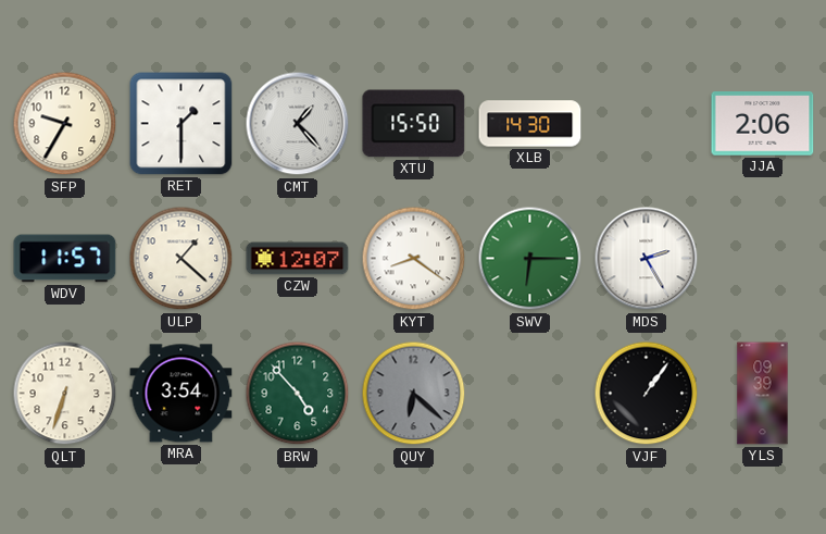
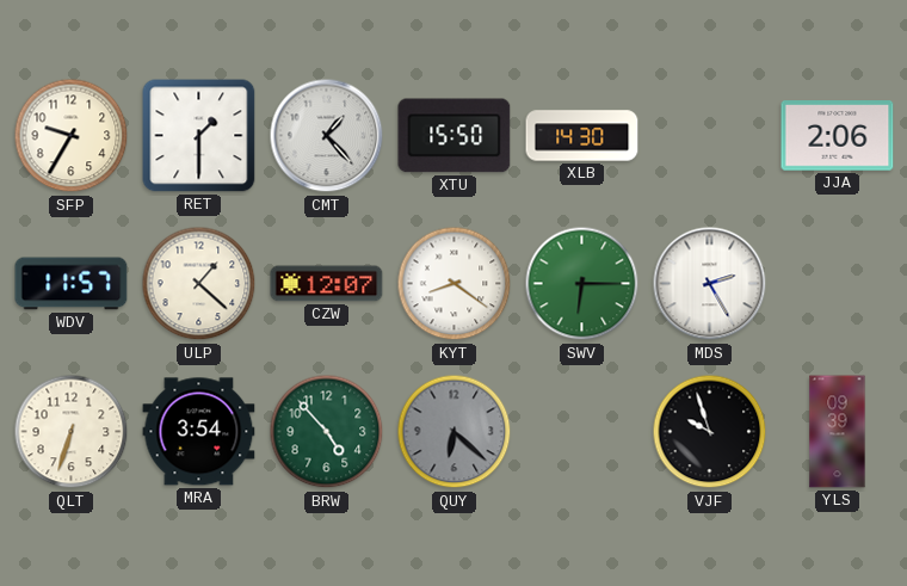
VJF: 1:06 -> 9:57
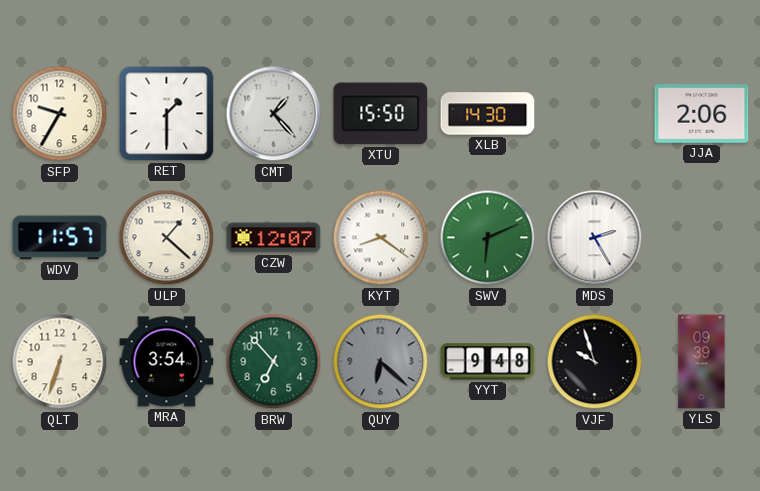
SWV: 6:15 -> 6:11
BRW: 4:53 -> 6:53
YYT: none -> 9:48
